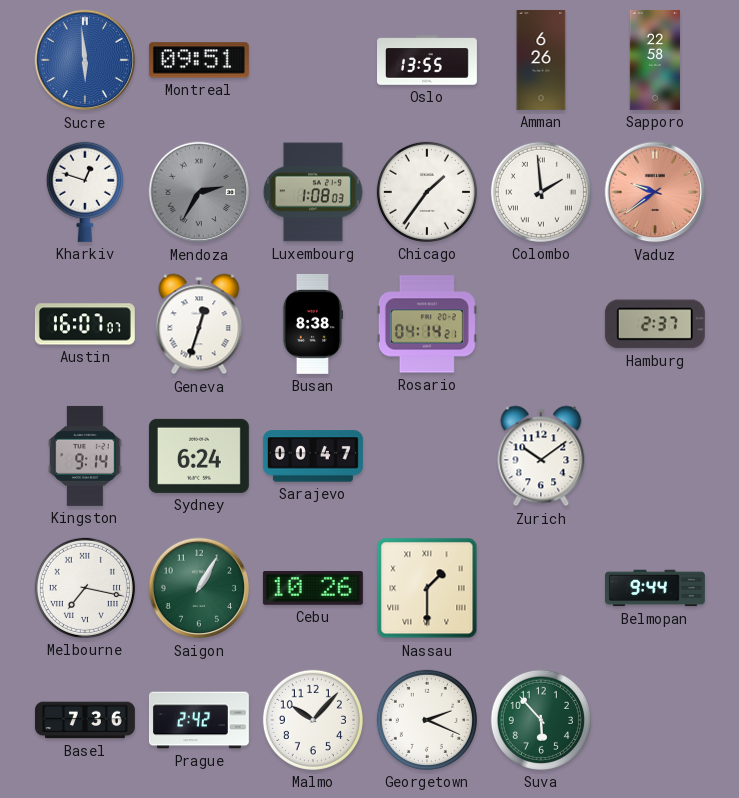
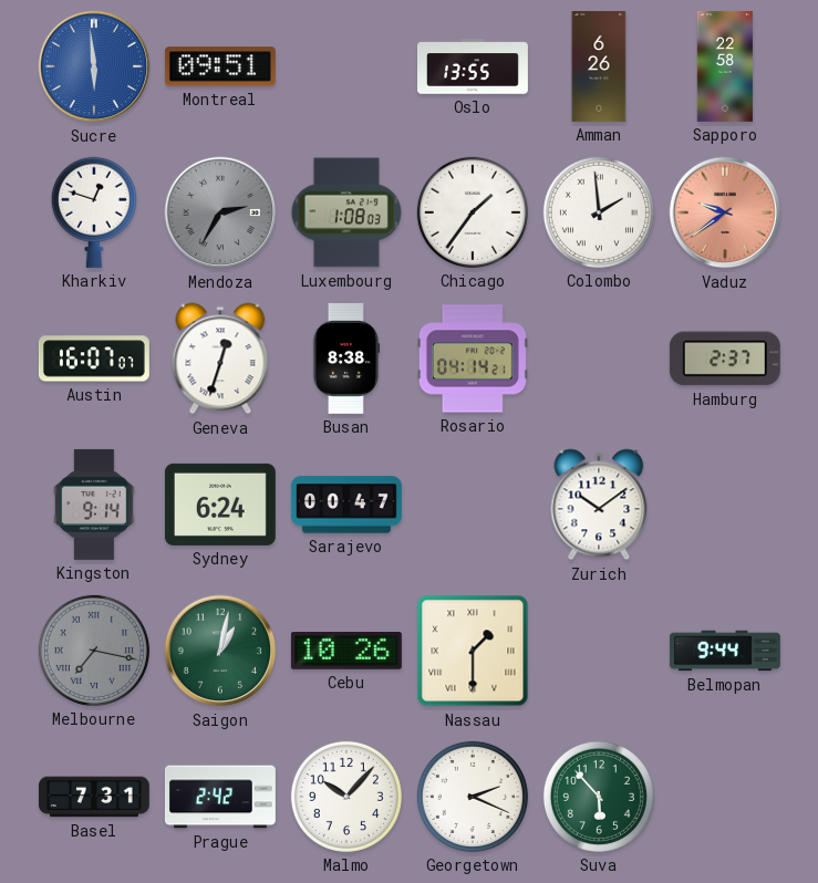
Melbourne dial: white -> grey
Saigon: 1:05 -> 1:02
Basel: 7:36 -> 7:31
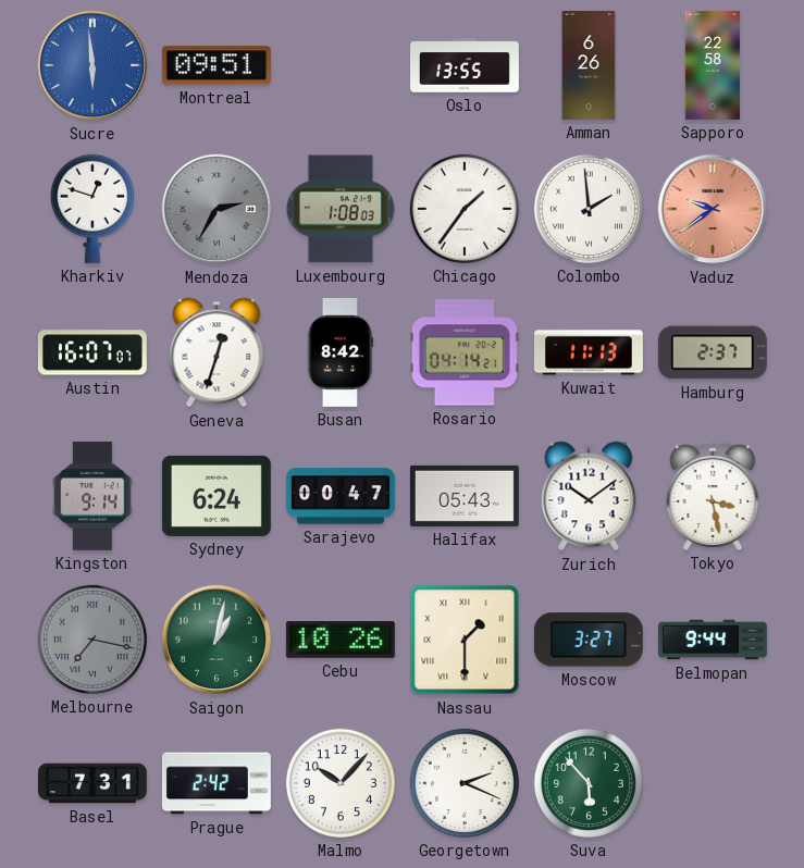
Busan: 8:38 -> 8:42
Kuwait: none -> 11:13
Halifax: none -> 05:43
Tokyo: none -> 3:28
Moscow: none -> 3:27
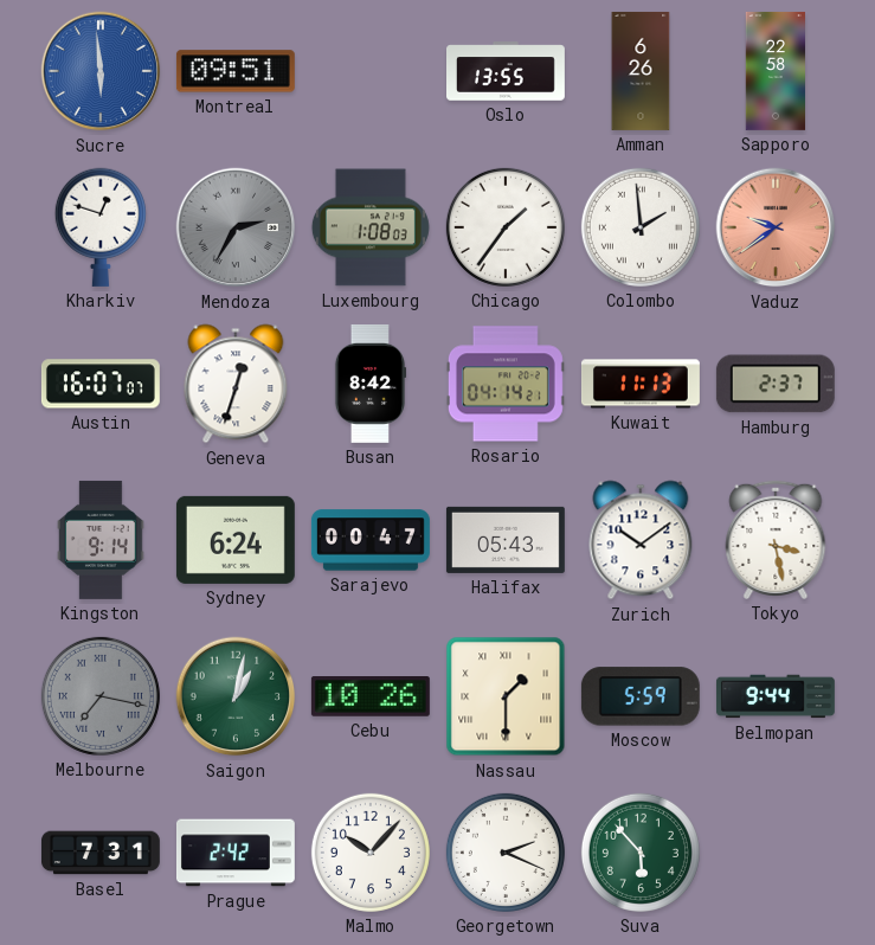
Moscow: 3:27 -> 5:59
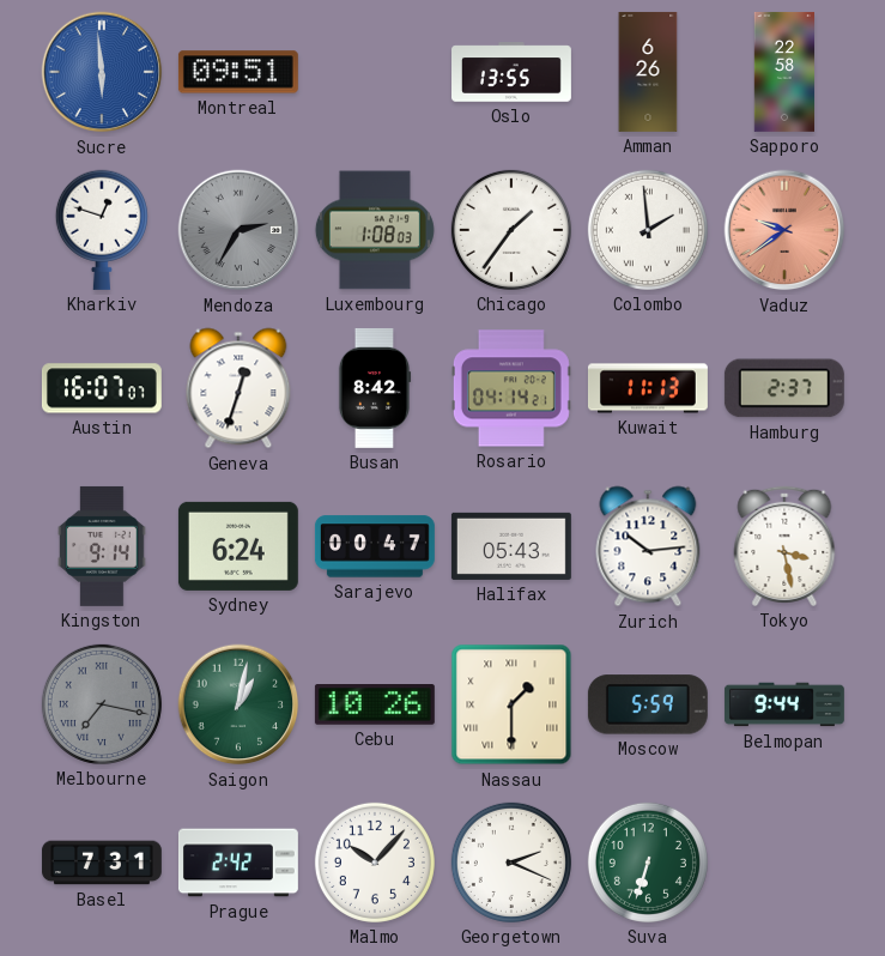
Zurich: 10:09 -> 10:14
Suva: 5:53 -> 6:33
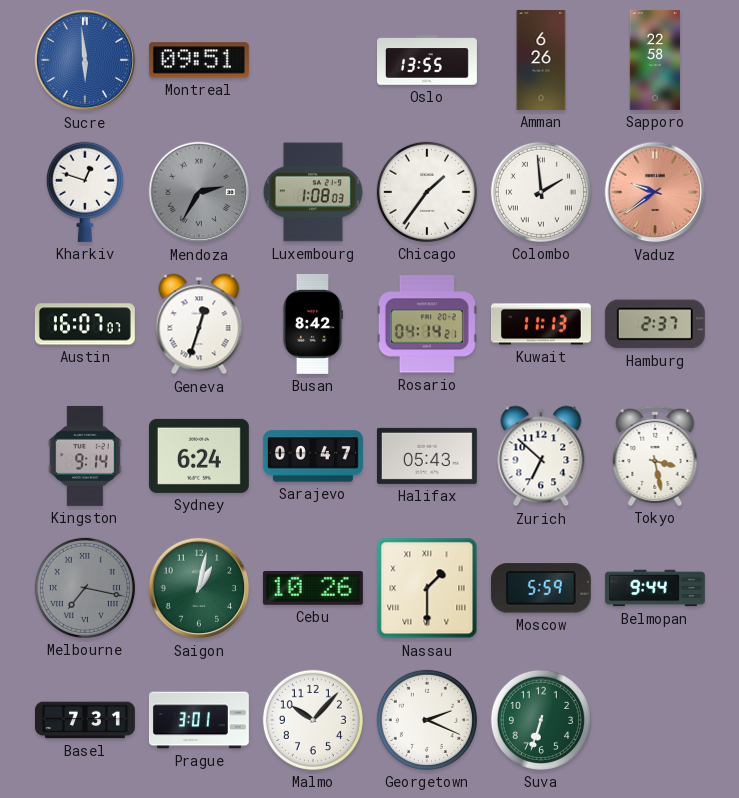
Zurich: 10:14 -> 6:52
Prague: 2:42 -> 3:01
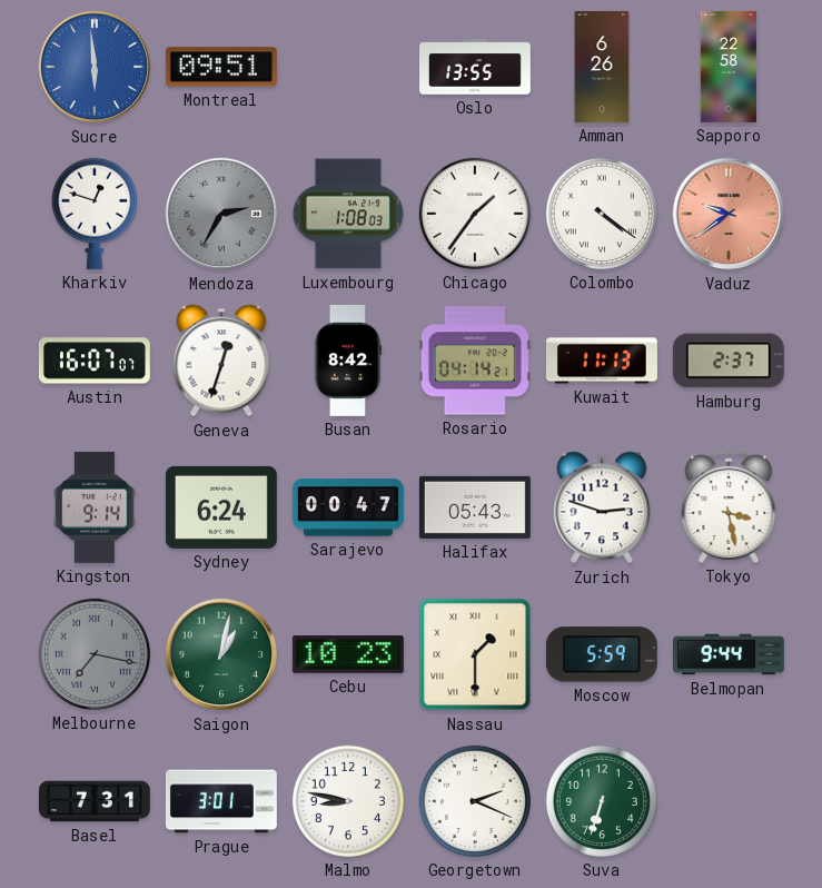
Colombo: 1:59 -> 4:21
Zurich: 6:52 -> 2:48
Cebu: 10:26 -> 10:23
Malmo: 10:07 -> 8:47
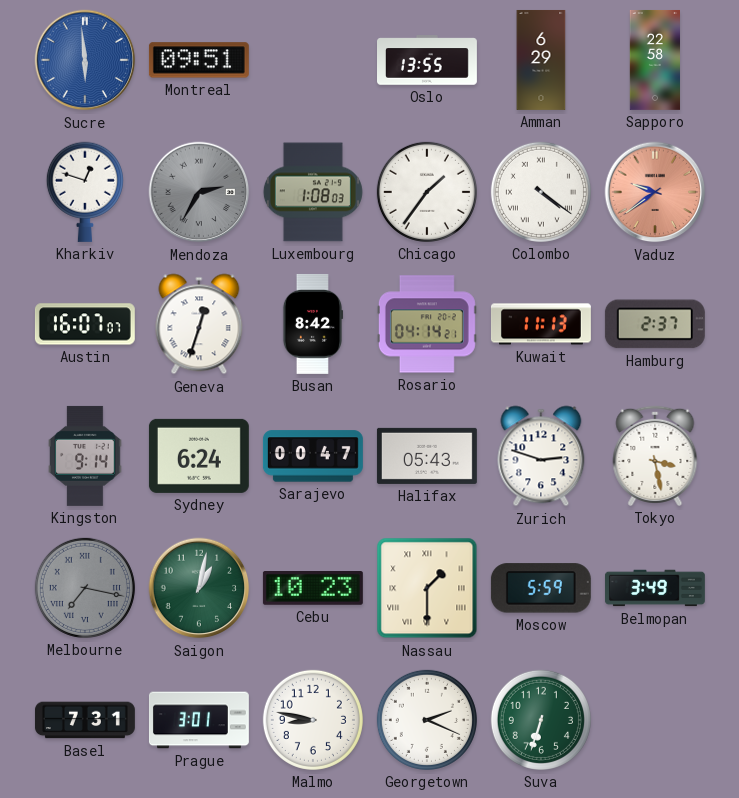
Amman: 6:26 -> 6:29
Belmopan: 9:44 -> 3:49
